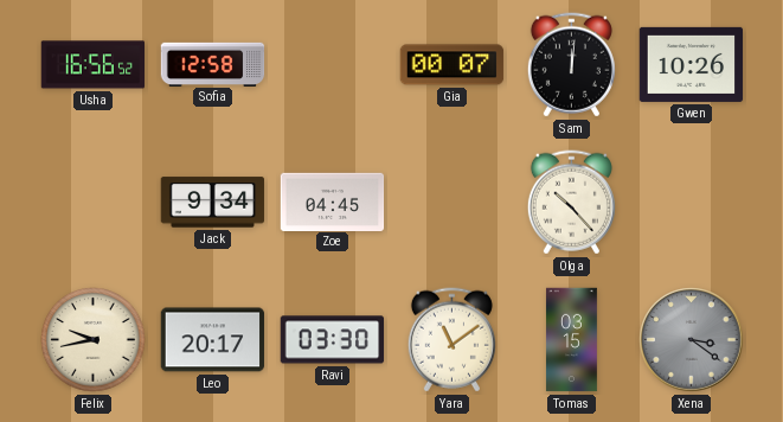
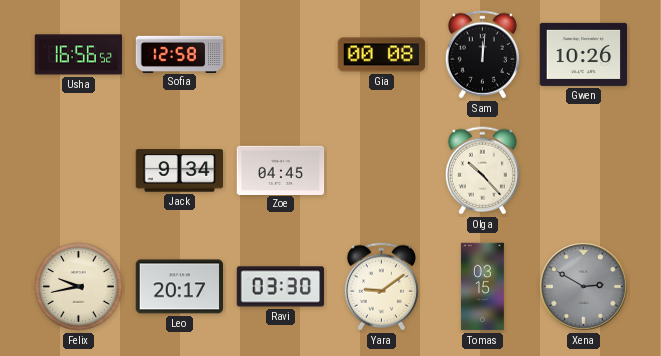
Gia: 00:07 -> 00:08
Yara: 11:09 -> 9:09
Xena: 3:21 -> 2:50
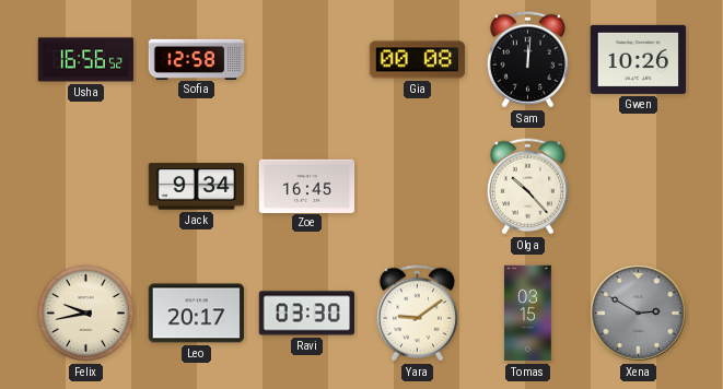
Zoe: 04:45 -> 16:45
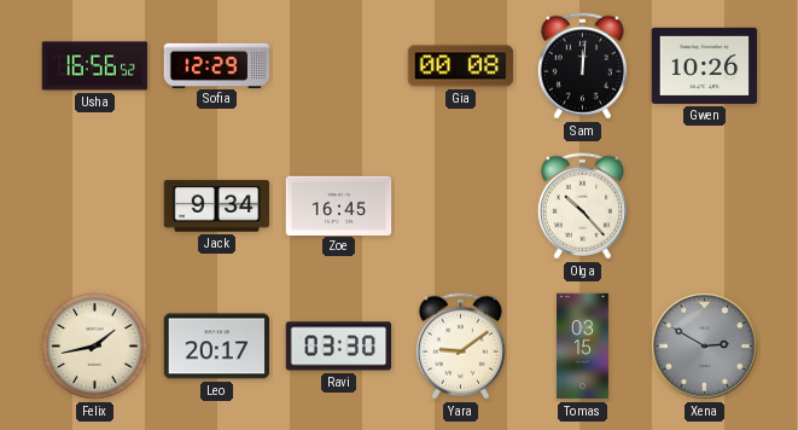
Sofia: 12:58 -> 12:29
Felix: 9:43 -> 1:43
